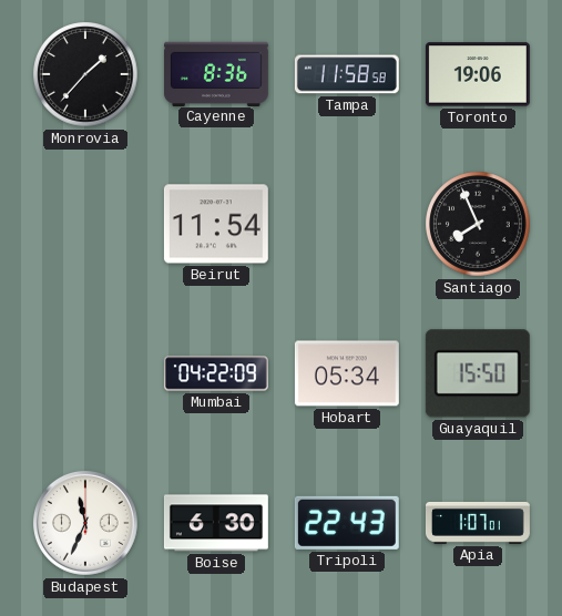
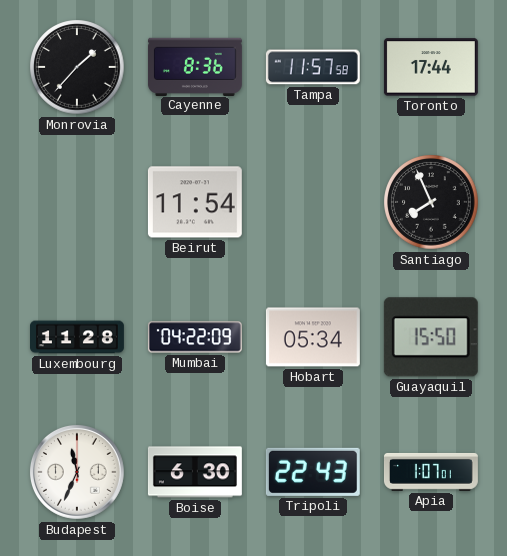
Tampa: 11:58 -> 11:57
Toronto: 19:06 -> 17:44
Luxembourg: none -> 11:28
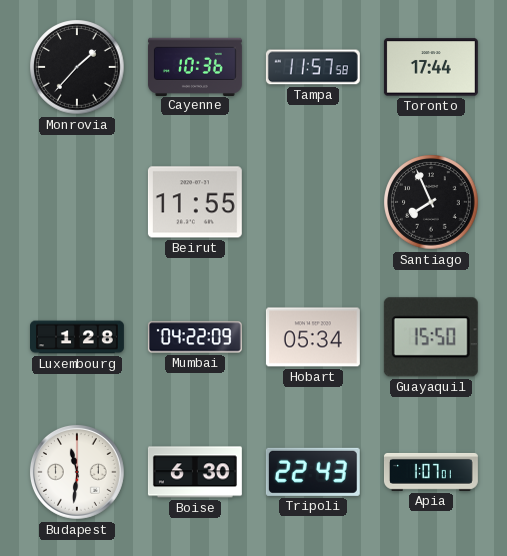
Cayenne: 8:36 -> 10:36
Beirut: 11:54 -> 11:55
Luxembourg: 11:28 -> 1:28
Budapest: 11:34 -> 11:31
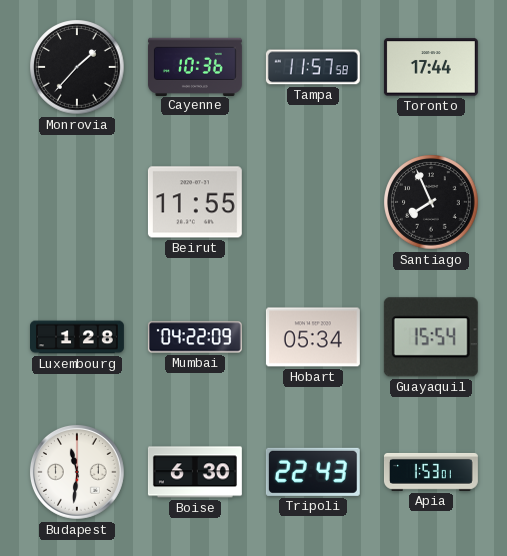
Guayaquil: 15:50 -> 15:54
Apia: 1:07 -> 1:53
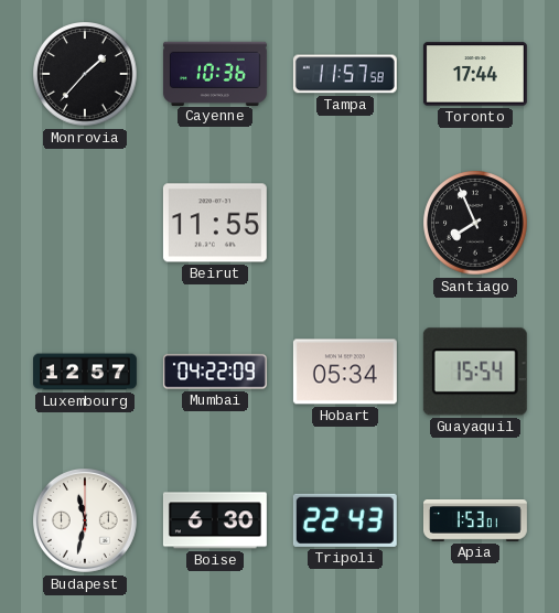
Luxembourg: 1:28 -> 12:57
Budapest: 11:31 -> 11:32
